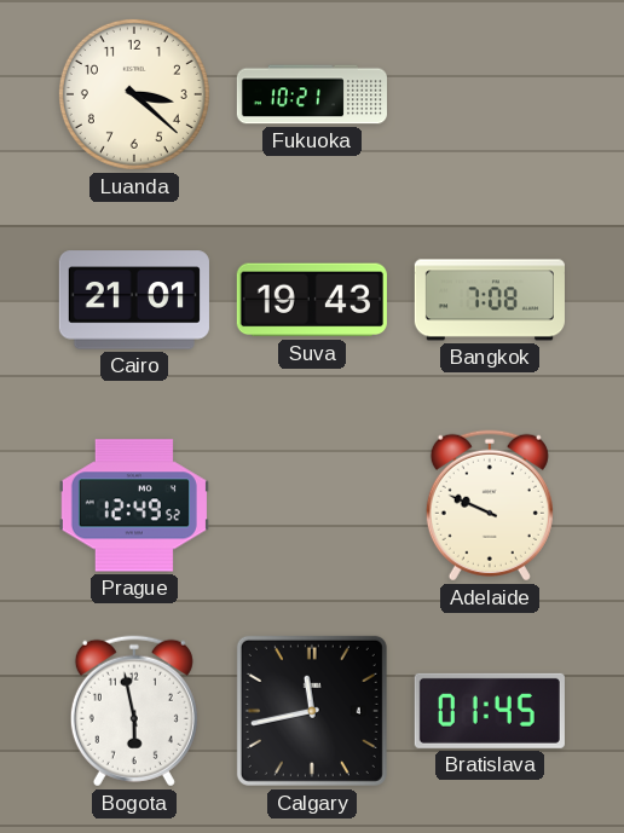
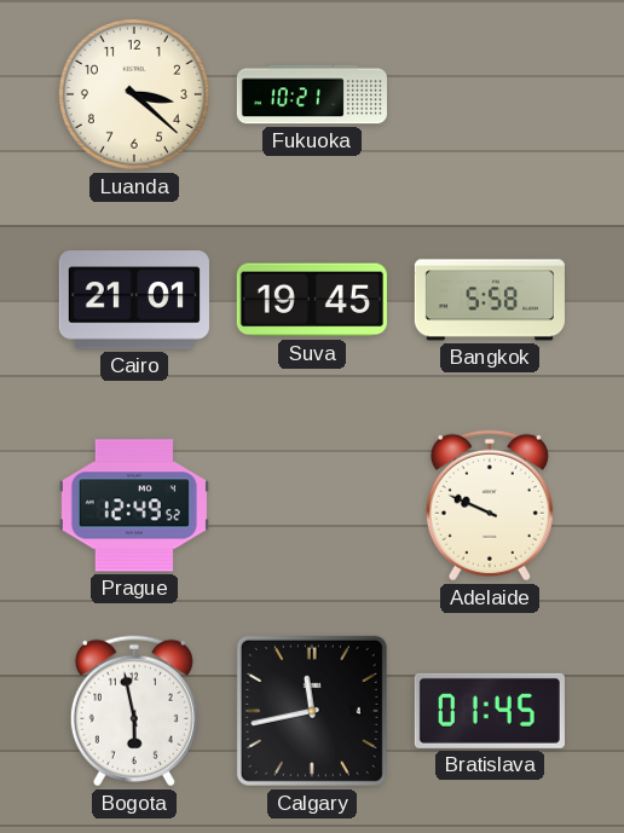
Suva: 19:43 -> 19:45
Bangkok: 7:08 -> 5:58
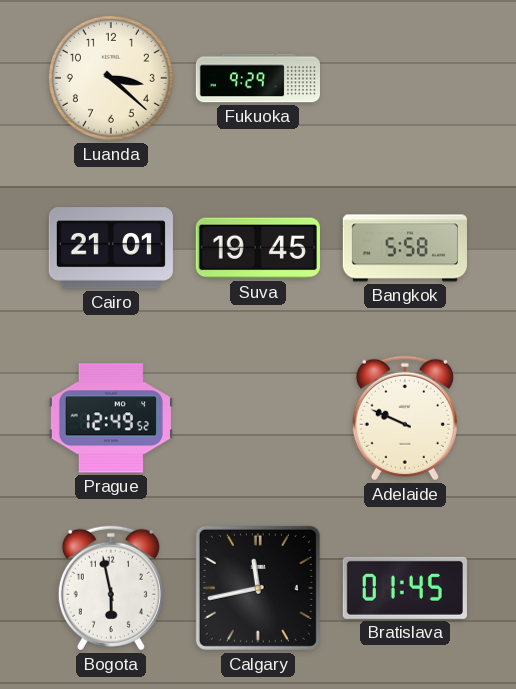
Fukuoka: 10:21 -> 9:29
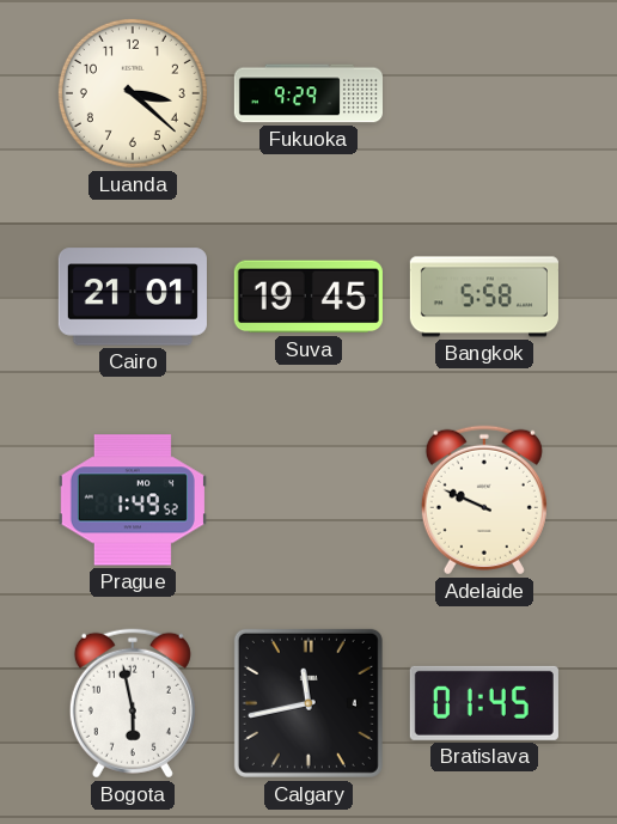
Prague: 12:49 -> 1:49
